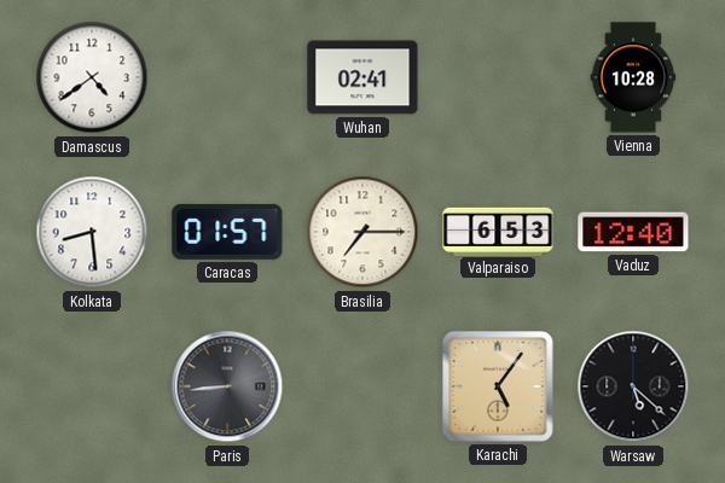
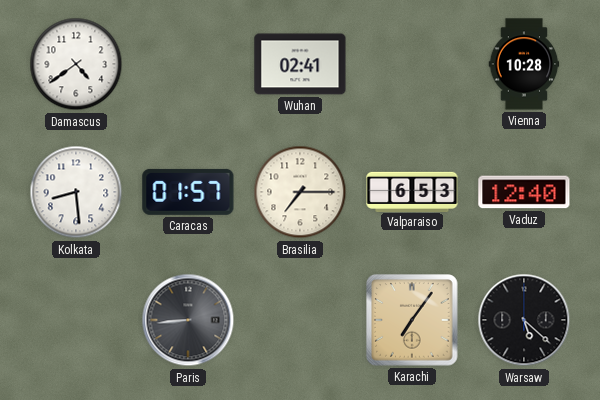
Karachi: 5:06 -> 7:06
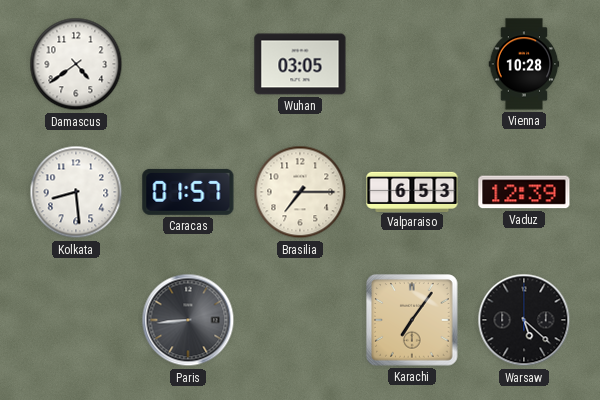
Wuhan: 02:41 -> 03:05
Vaduz: 12:40 -> 12:39
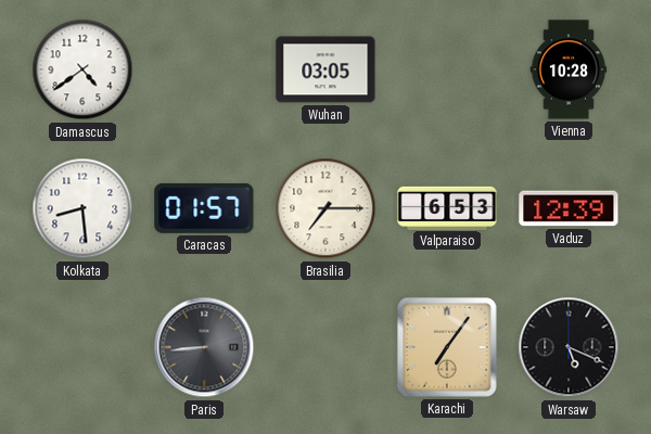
Warsaw: 5:22 -> 5:19
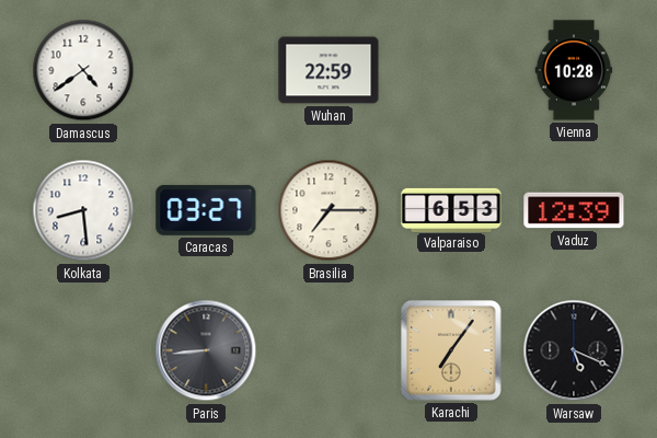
Wuhan: 03:05 -> 22:59
Caracas: 01:57 -> 03:27
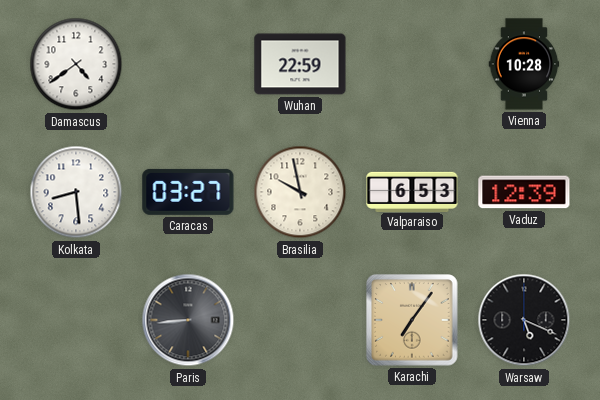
Brasilia: 7:15 -> 9:58
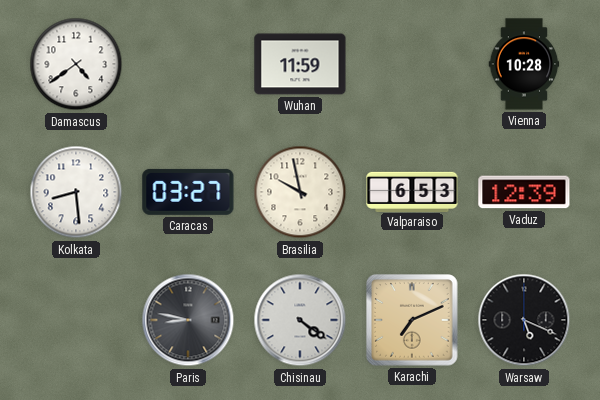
Wuhan: 22:59 -> 11:59
Paris: 8:44 -> 8:47
Chisinau: none -> 4:21
Karachi: 7:06 -> 7:11
